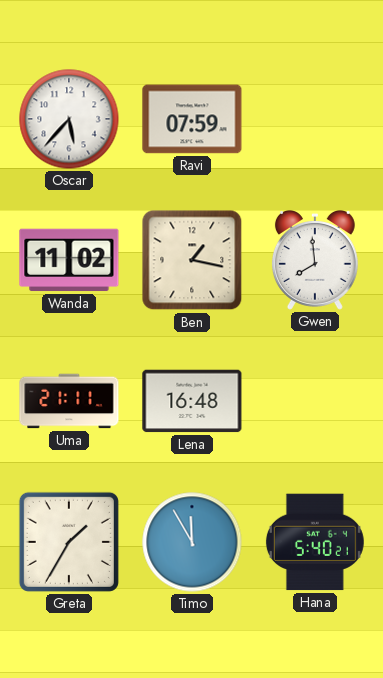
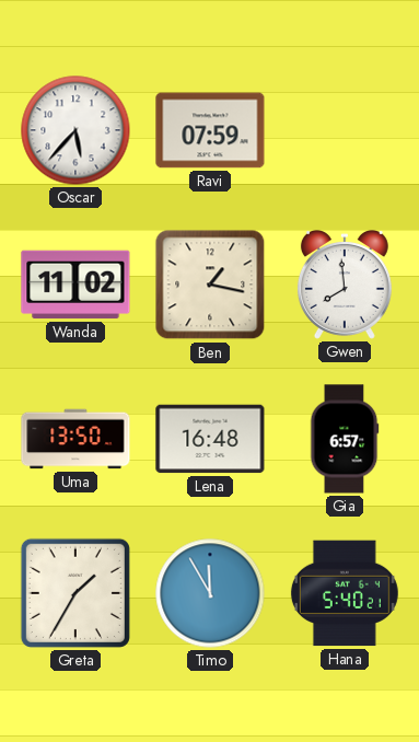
Uma: 21:11 -> 13:50
Gia: none -> 6:57
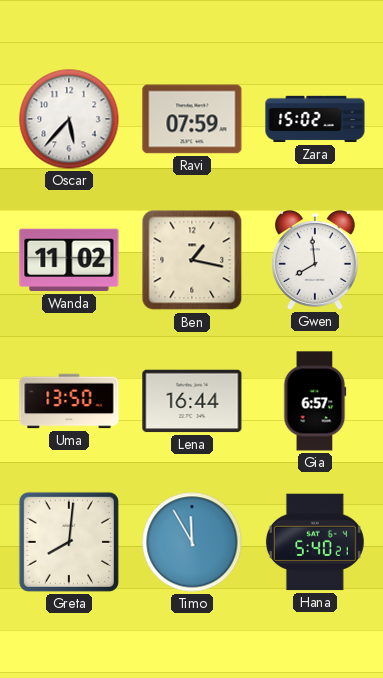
Zara: none -> 15:02
Lena: 16:48 -> 16:44
Greta: 1:35 -> 8:01
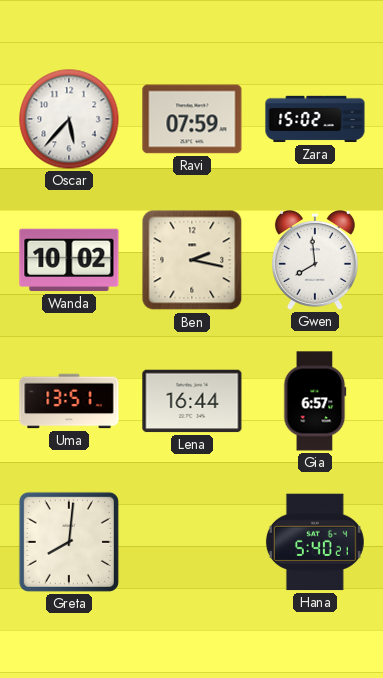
Wanda: 11:02 -> 10:02
Ben: 1:17 -> 2:17
Uma: 13:50 -> 13:51
Timo: 11:55 -> none
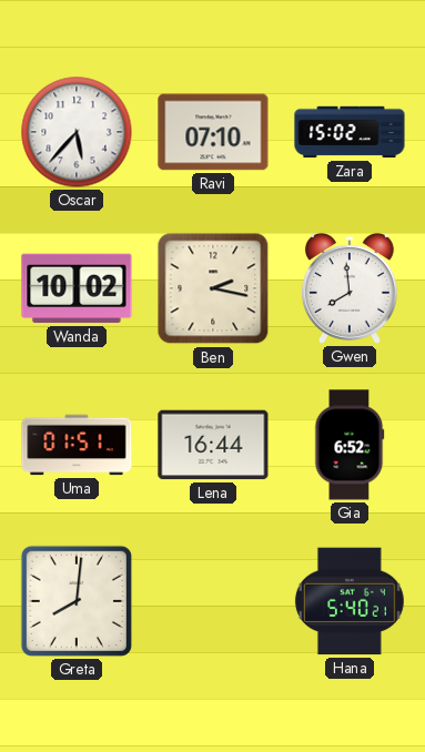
Ravi: 07:59 -> 07:10
Uma: 13:51 -> 01:51
Gia: 6:57 -> 6:52
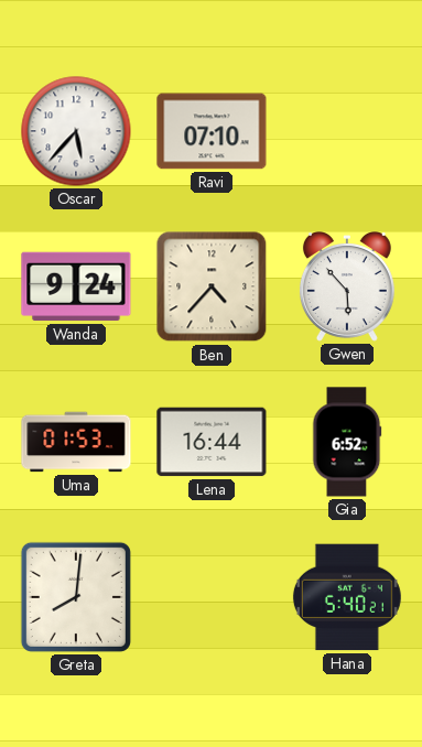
Zara: 15:02 -> none
Wanda: 10:02 -> 9:24
Ben: 2:17 -> 4:37
Gwen: 7:59 -> 5:53
Uma: 01:51 -> 01:53
